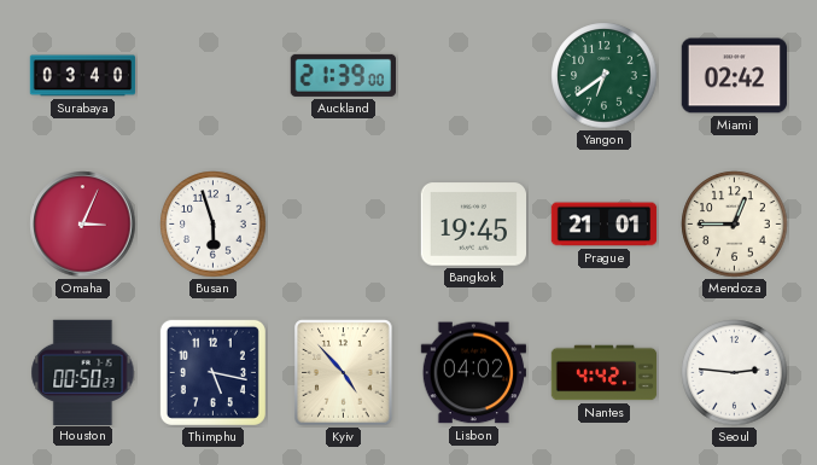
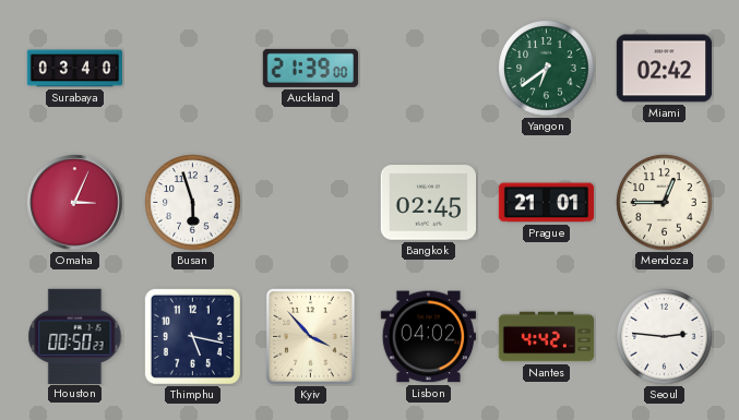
Bangkok: 19:45 -> 02:45
Kyiv: 4:53 -> 3:53
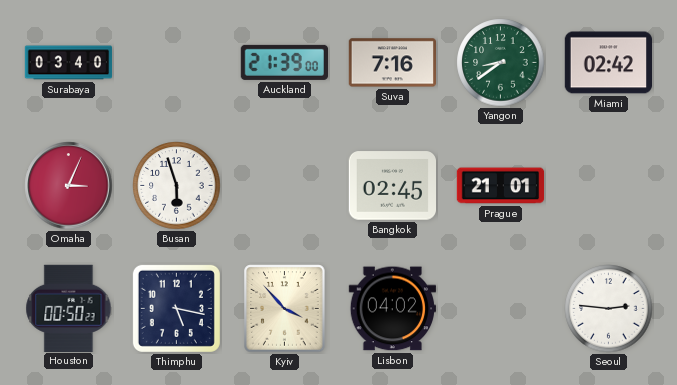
Suva: none -> 7:16
Yangon: 6:39 -> 8:39
Mendoza: 12:45 -> none
Nantes: 4:42 -> none
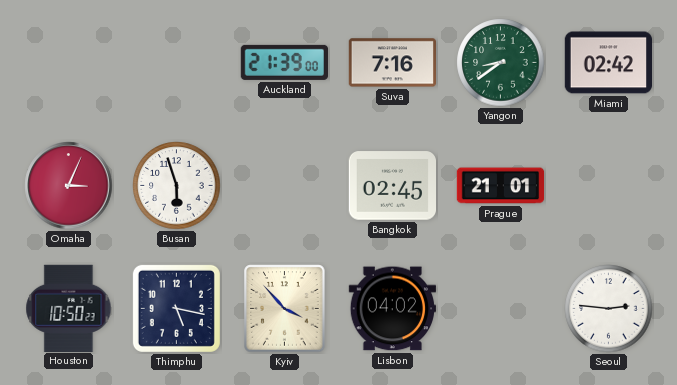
Surabaya: 03:40 -> none
Houston: 00:50 -> 10:50
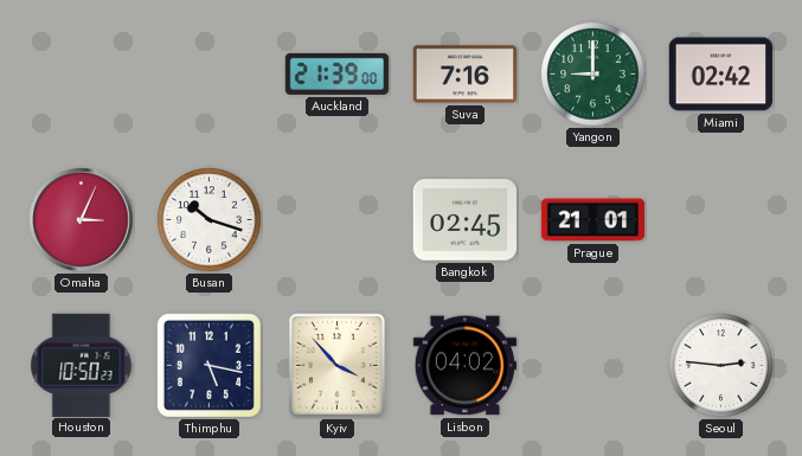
Yangon: 8:39 -> 9:00
Busan: 5:57 -> 10:18
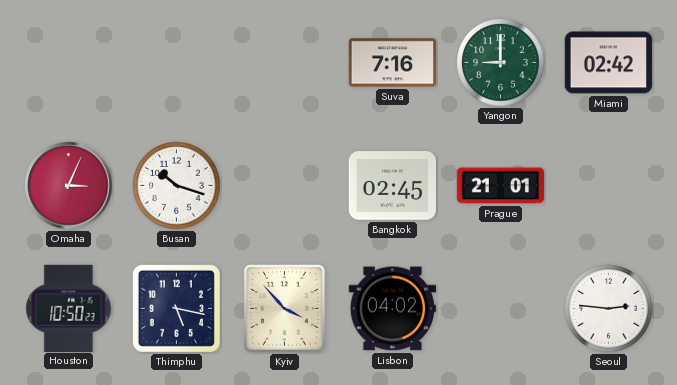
Auckland: 21:39 -> none
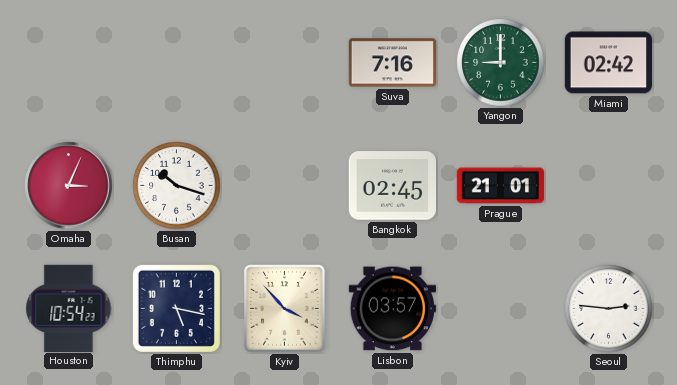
Houston: 10:50 -> 10:54
Lisbon: 04:02 -> 03:57
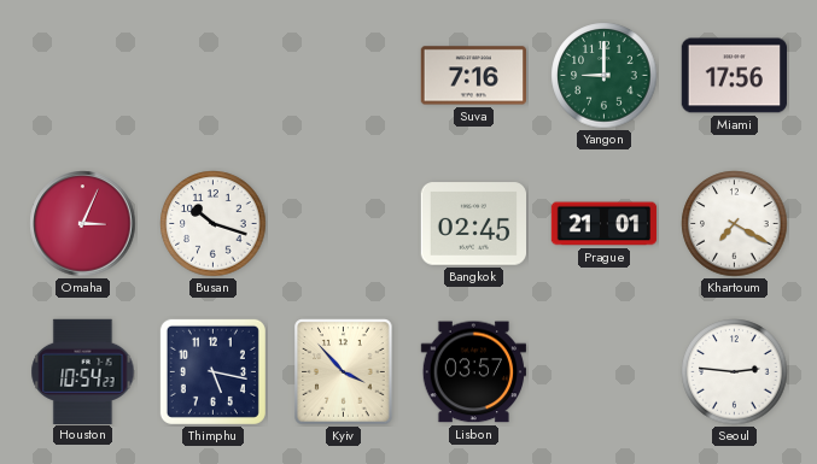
Miami: 02:42 -> 17:56
Khartoum: none -> 7:20
